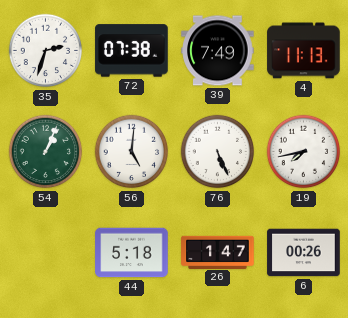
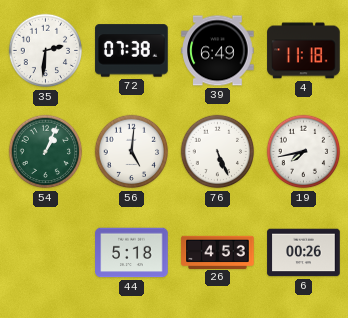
35: 2:33 -> 2:31
39: 7:49 -> 6:49
4: 11:13 -> 11:18
26: 1:47 -> 4:53
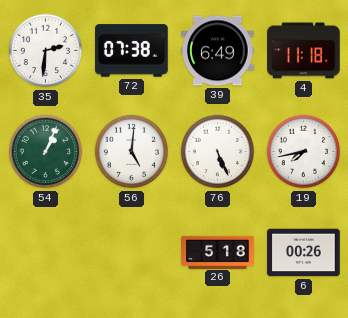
44: 5:18 -> none
26: 4:53 -> 5:18
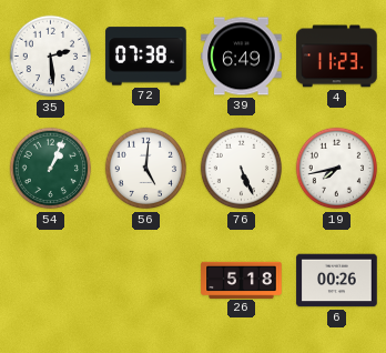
35: 2:31 -> 2:29
4: 11:18 -> 11:23
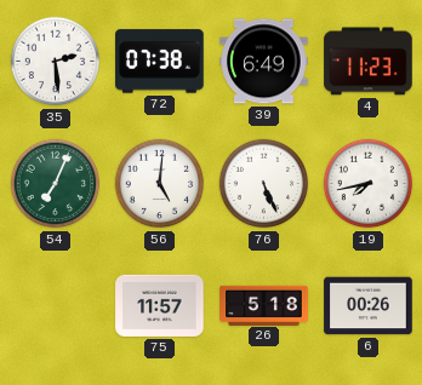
54: 1:04 -> 7:04
75: none -> 11:57
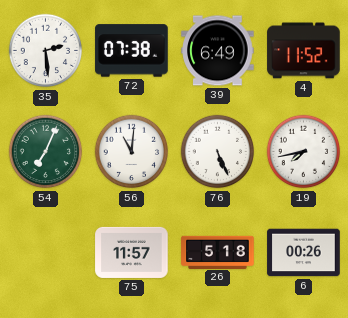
4: 11:23 -> 11:52
56: 5:01 -> 11:01
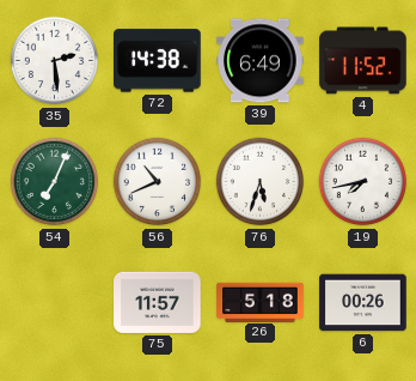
72: 07:38 -> 14:38
56: 11:01 -> 10:41
76: 5:26 -> 5:33
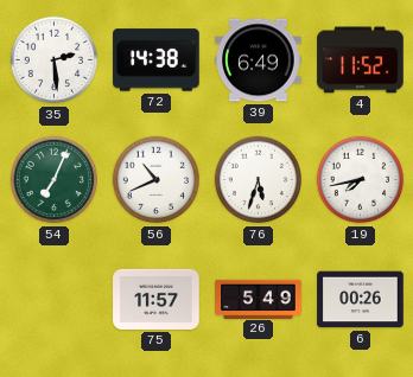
26: 5:18 -> 5:49
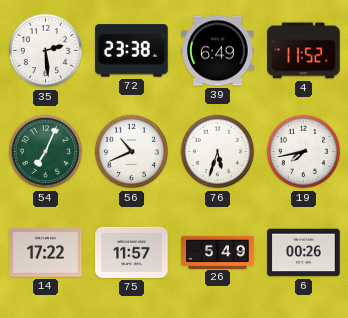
72: 14:38 -> 23:38
14: none -> 17:22
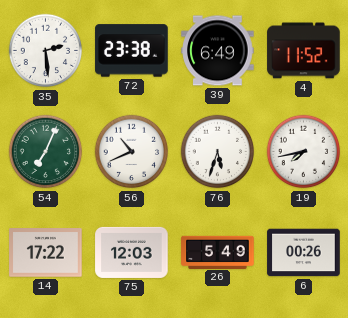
75: 11:57 -> 12:03
